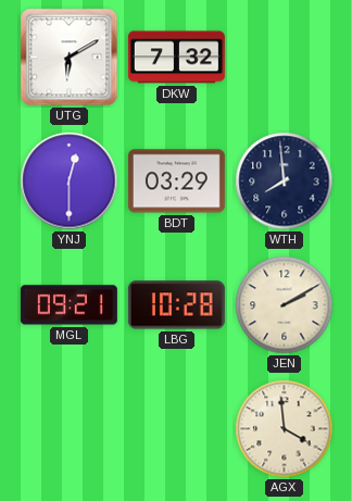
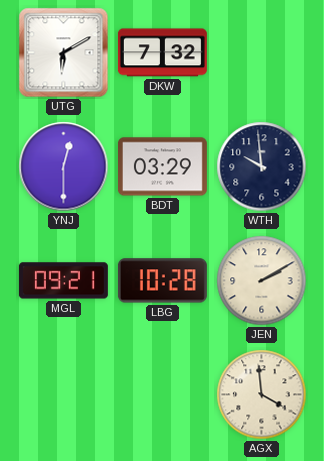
WTH: 7:59 -> 9:59
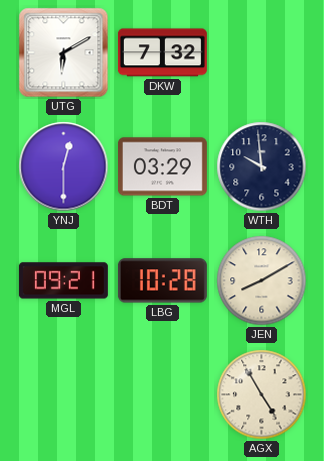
JEN: 2:10 -> 8:10
AGX: 3:59 -> 4:55
